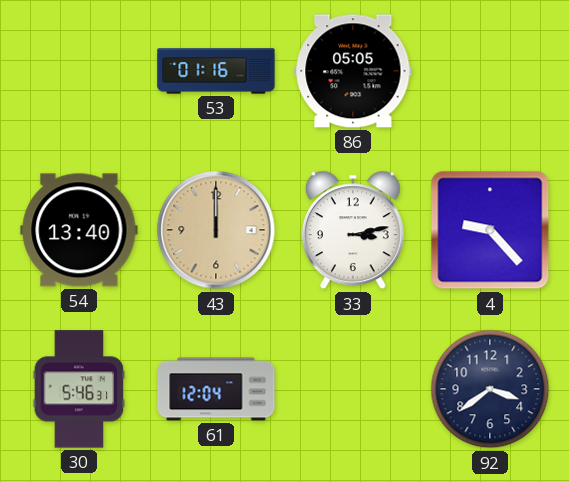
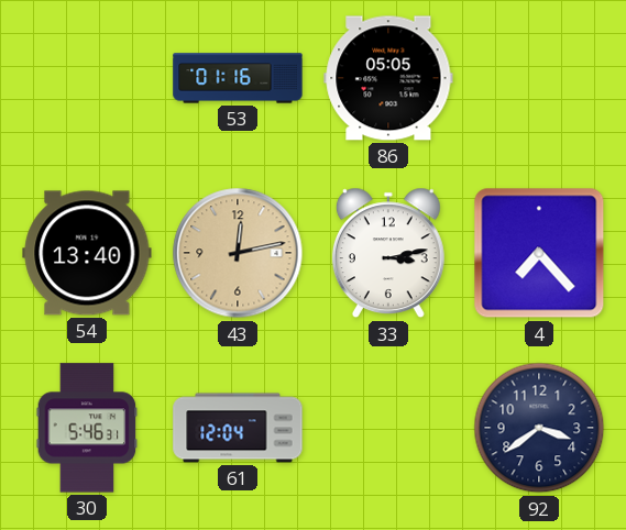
43: 12:00 -> 12:13
4: 9:23 -> 7:23
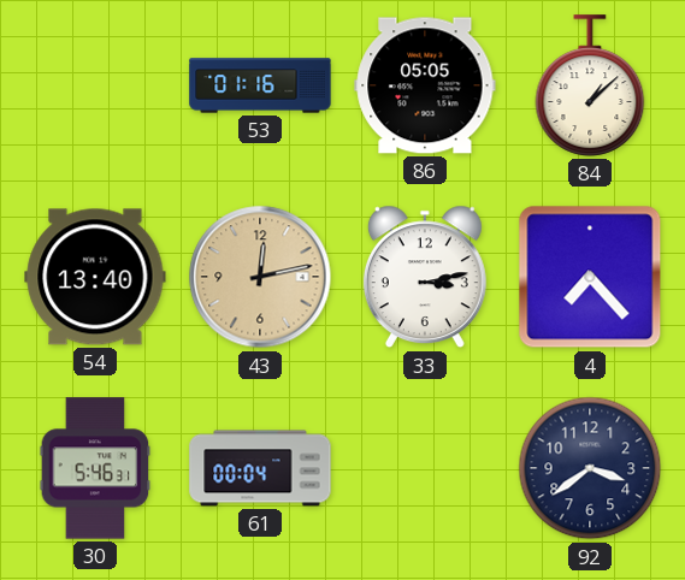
84: none -> 1:08
61: 12:04 -> 00:04
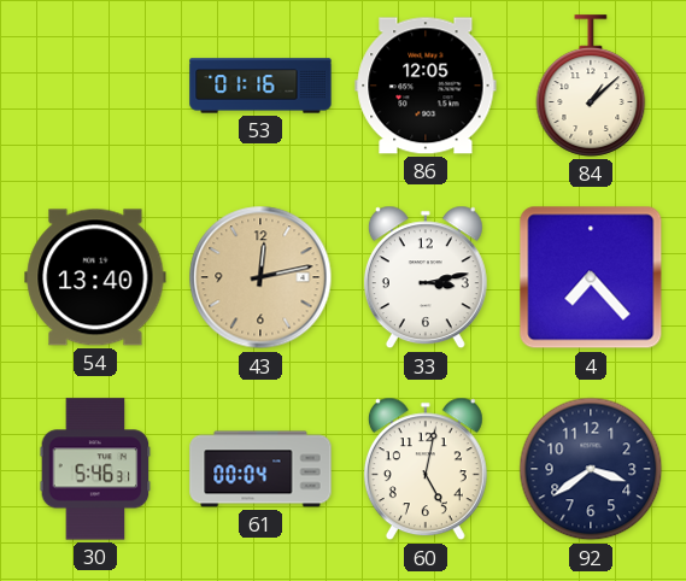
86: 05:05 -> 12:05
60: none -> 5:02
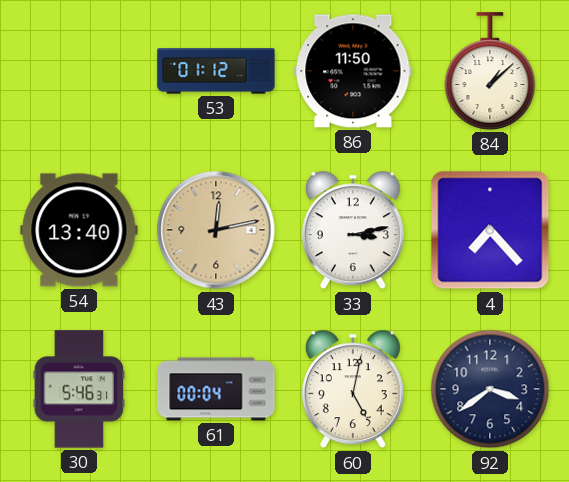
53: 01:16 -> 01:12
86: 12:05 -> 11:50
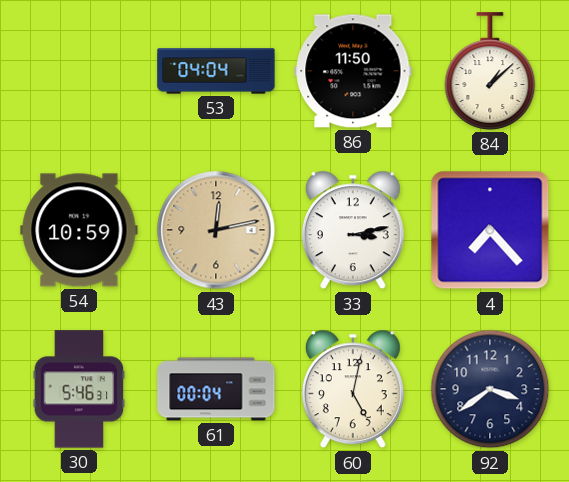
53: 01:12 -> 04:04
54: 13:40 -> 10:59
